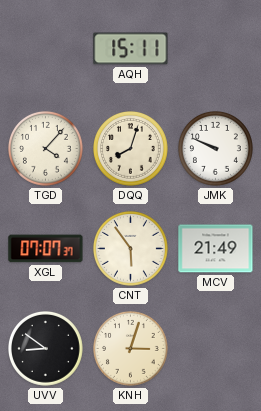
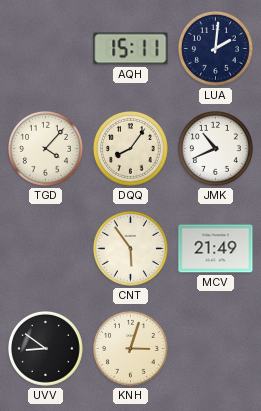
LUA: none -> 2:01
DQQ: 8:03 -> 8:06
JMK: 9:49 -> 10:41
XGL: 07:07 -> none
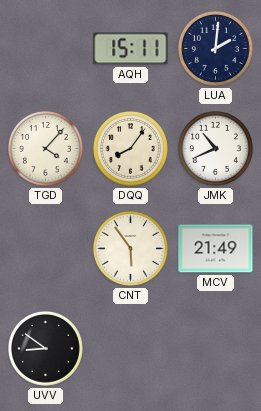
KNH: 3:03 -> none
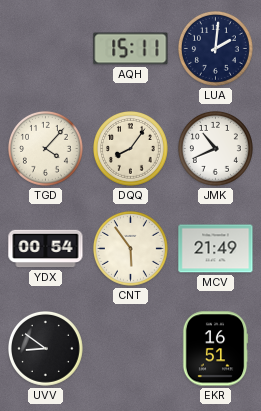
YDX: none -> 00:54
EKR: none -> 16:51
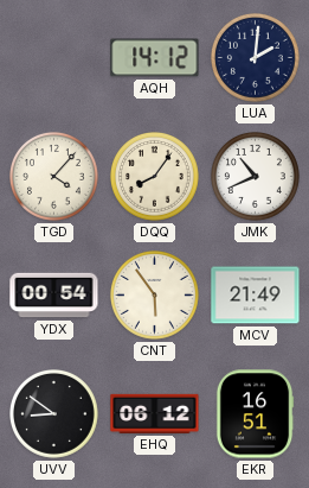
AQH: 15:11 -> 14:12
EHQ: none -> 06:12
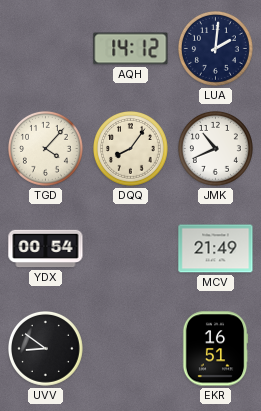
CNT: 5:54 -> none
EHQ: 06:12 -> none
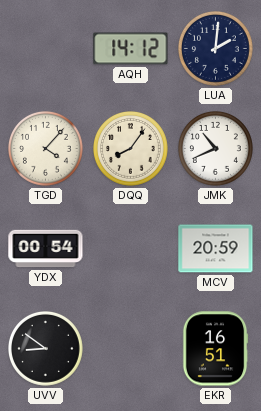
MCV: 21:49 -> 20:59
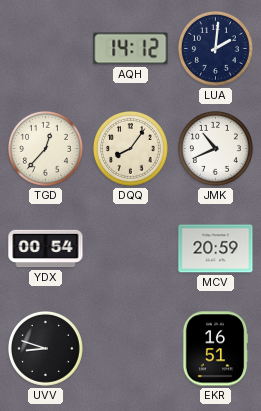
TGD: 4:07 -> 12:37
UVV: 8:51 -> 8:48
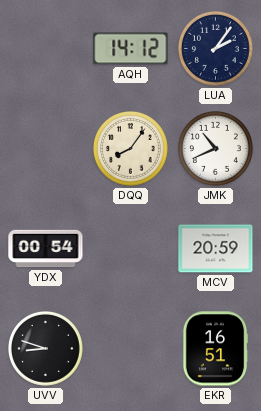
LUA: 2:01 -> 2:06
TGD: 12:37 -> none
